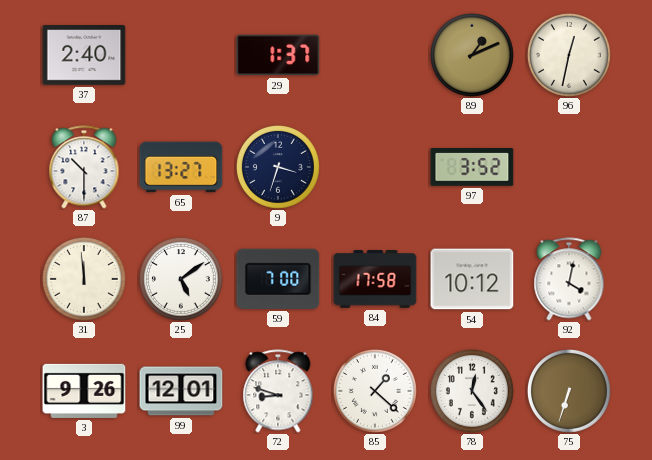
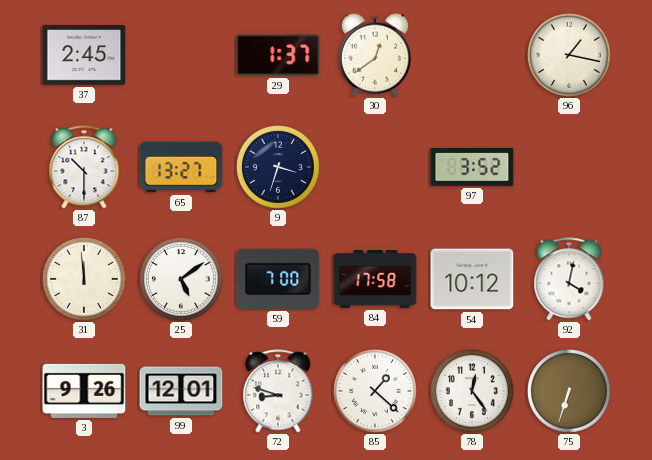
37: 2:40 -> 2:45
30: none -> 12:39
89: 1:11 -> none
96: 12:32 -> 1:17
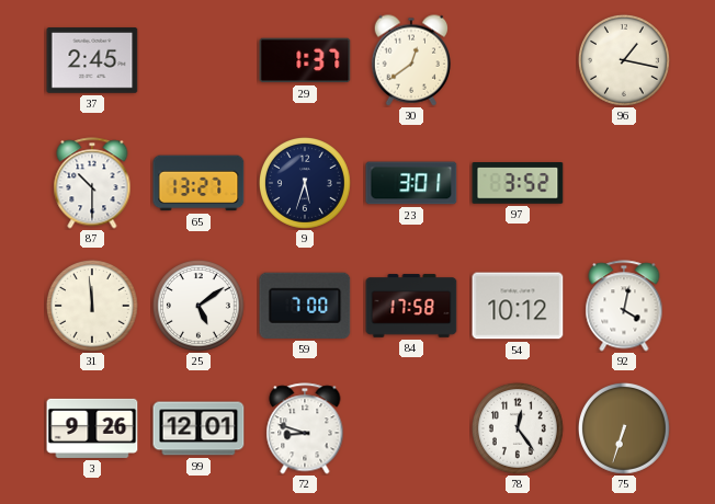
9: 3:33 -> 5:33
23: none -> 3:01
85: 1:22 -> none
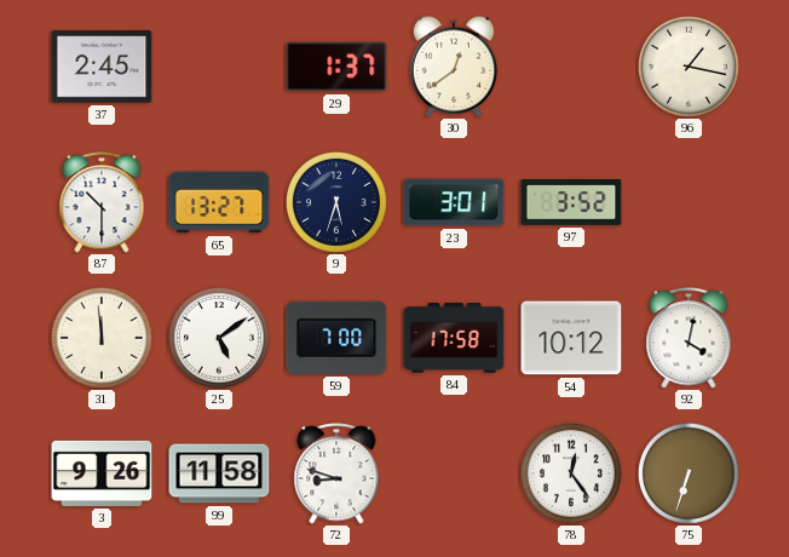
99: 12:01 -> 11:58
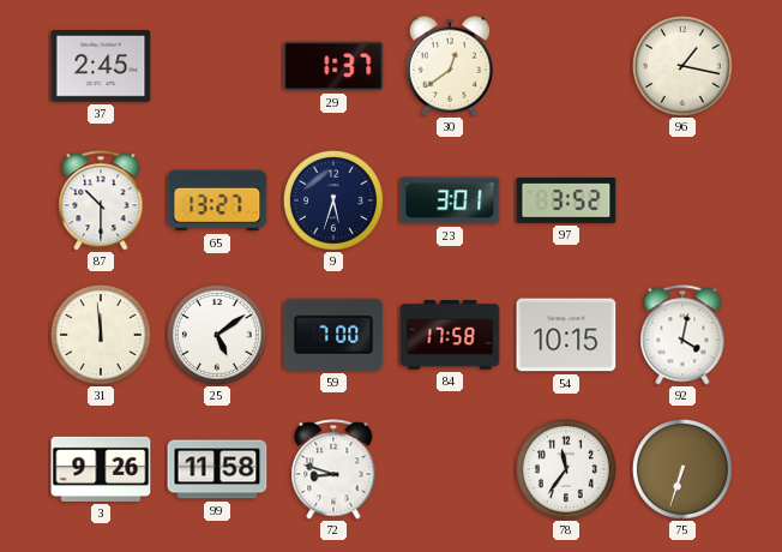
54: 10:12 -> 10:15
78: 12:24 -> 11:36
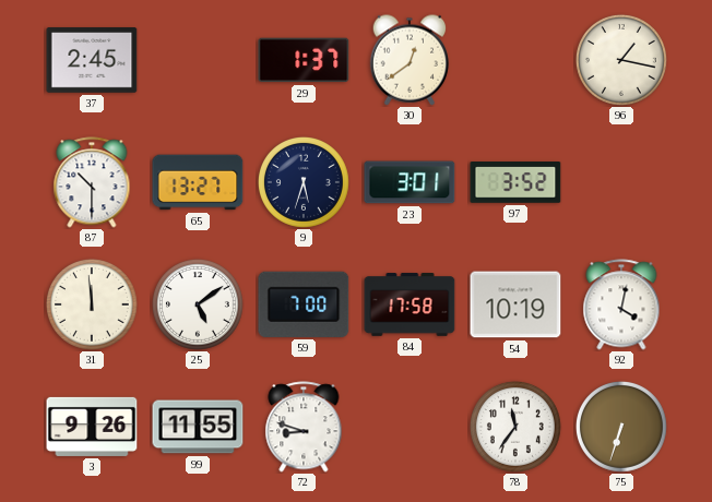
54: 10:15 -> 10:19
99: 11:58 -> 11:55
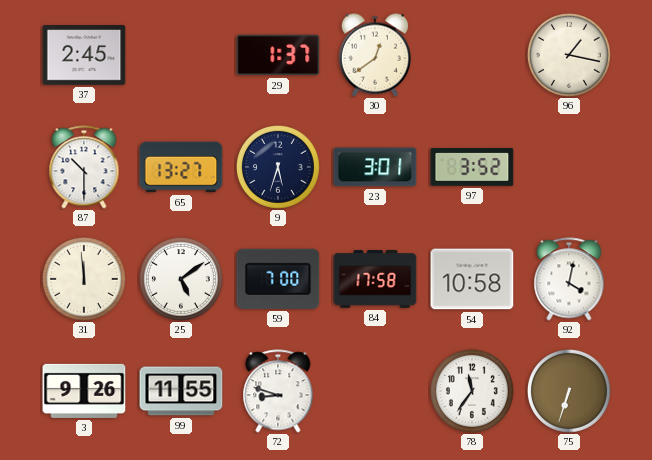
54: 10:19 -> 10:58
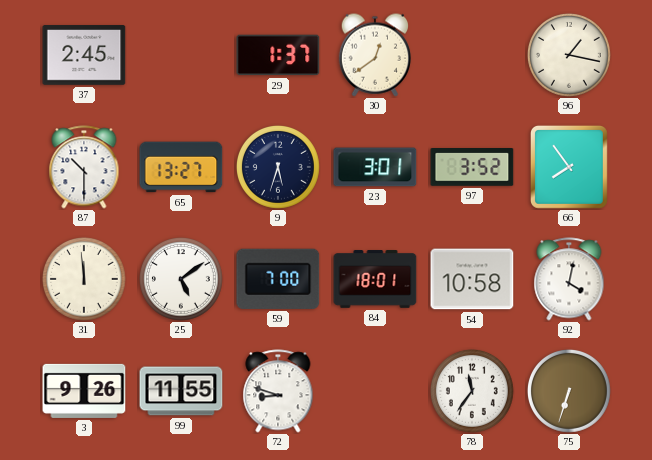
66: none -> 7:54
84: 17:58 -> 18:01
